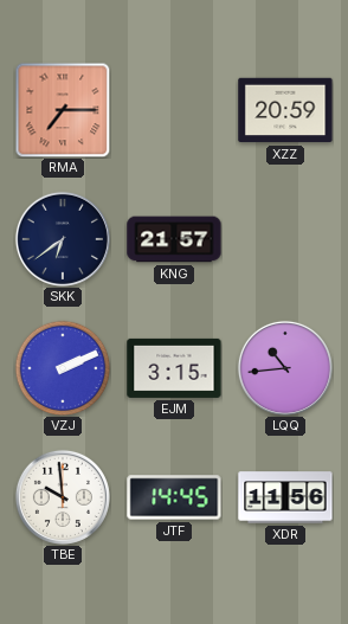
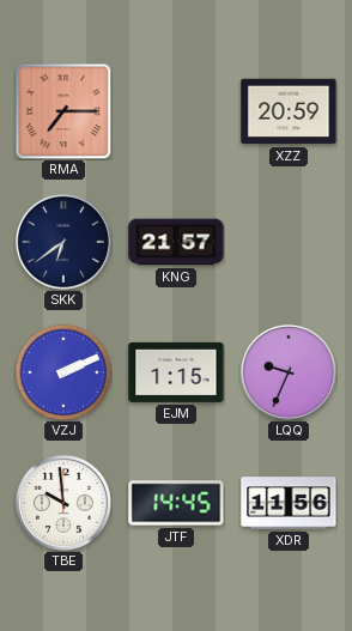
EJM: 3:15 -> 1:15
LQQ: 10:44 -> 9:34
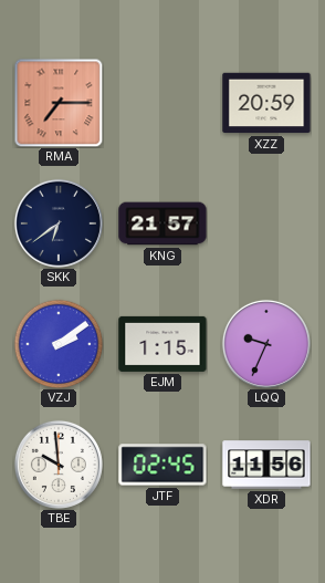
VZJ: 2:11 -> 2:09
JTF: 14:45 -> 02:45
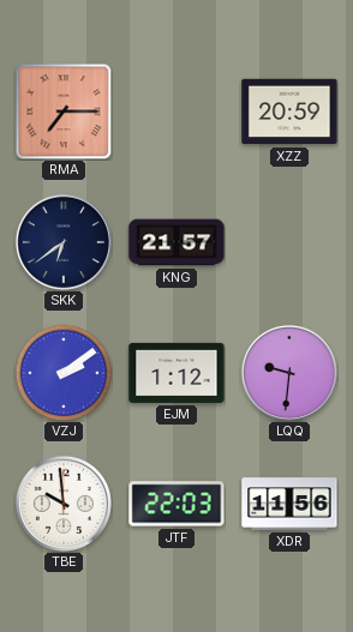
EJM: 1:15 -> 1:12
LQQ: 9:34 -> 9:31
JTF: 02:45 -> 22:03
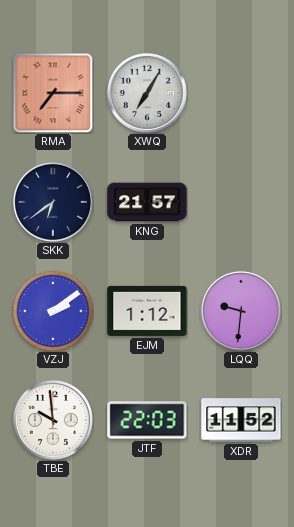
XWQ: none -> 7:05
XZZ: 20:59 -> none
XDR: 11:56 -> 11:52
